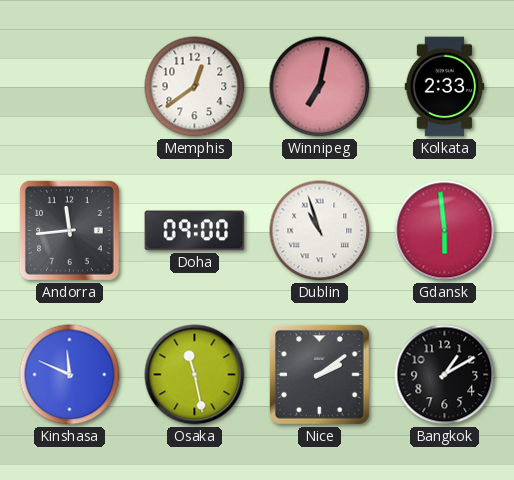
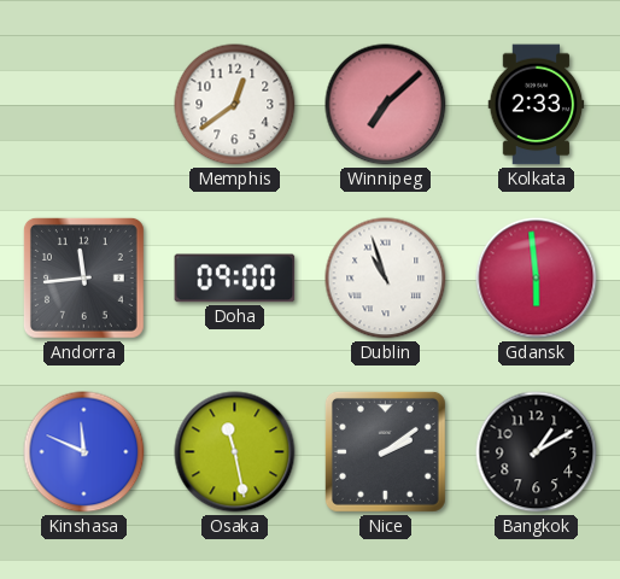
Winnipeg: 7:02 -> 7:08
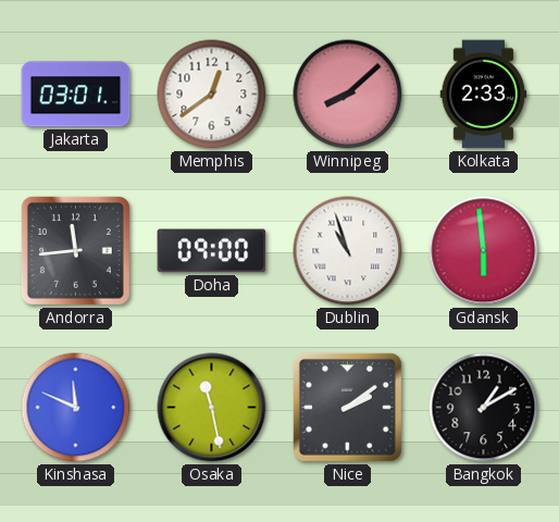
Jakarta: none -> 03:01
Winnipeg: 7:08 -> 8:08
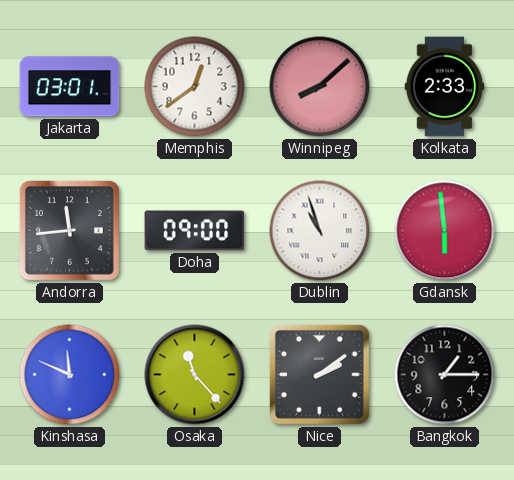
Osaka: 11:28 -> 11:23
Bangkok: 1:10 -> 1:15
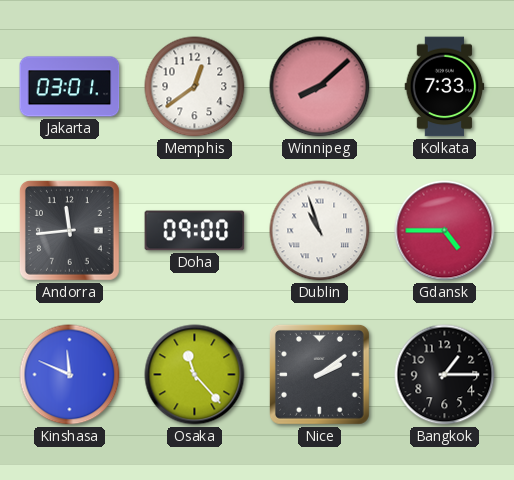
Kolkata: 2:33 -> 7:33
Gdansk: 5:59 -> 4:45
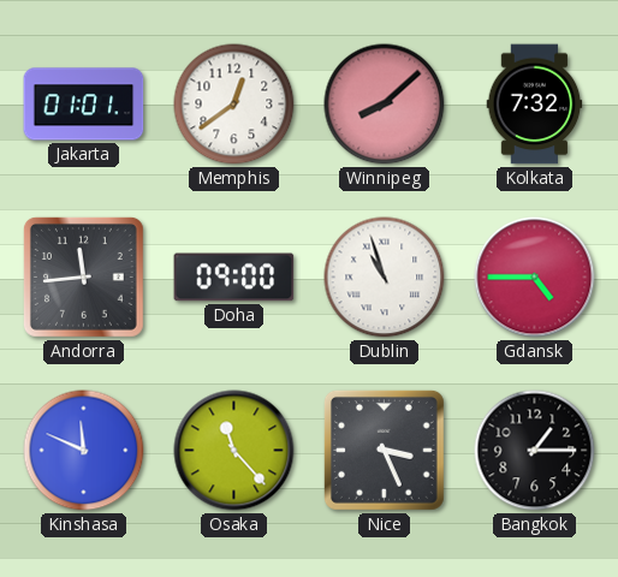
Jakarta: 03:01 -> 01:01
Kolkata: 7:33 -> 7:32
Nice: 2:09 -> 3:26
